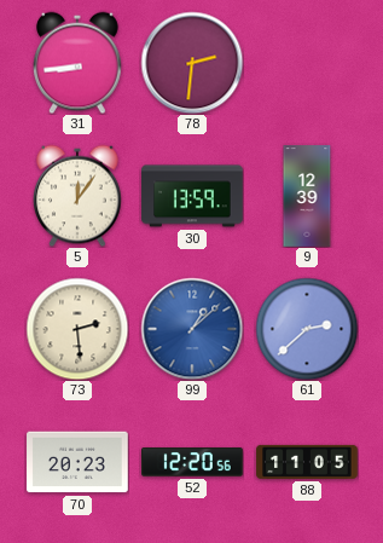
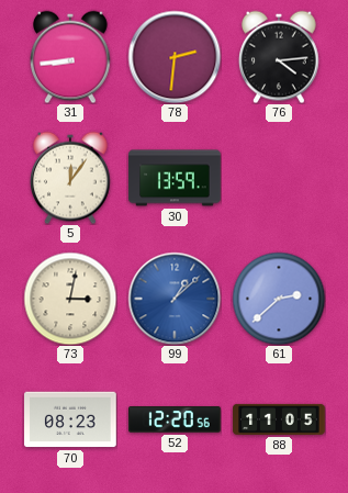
76: none -> 4:14
9: 12:39 -> none
73: 2:29 -> 3:02
70: 20:23 -> 08:23
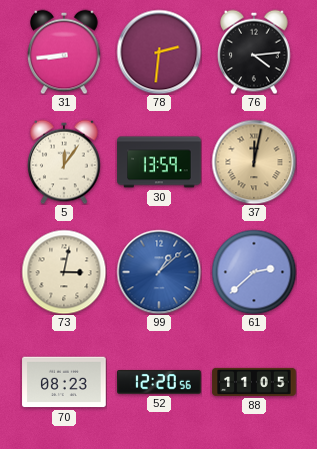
37: none -> 12:02
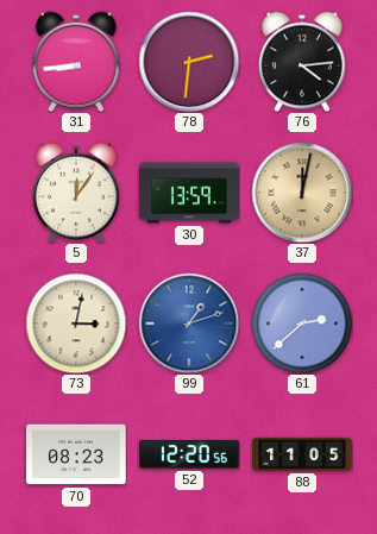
99: 1:08 -> 1:12
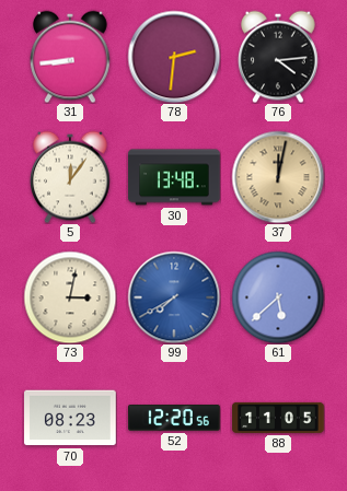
30: 13:59 -> 13:48
99: 1:12 -> 7:40
61: 2:38 -> 5:38
